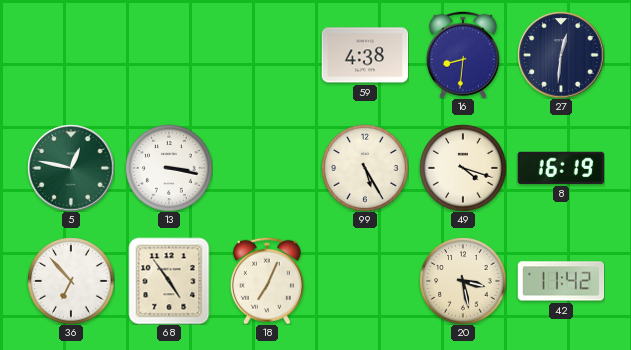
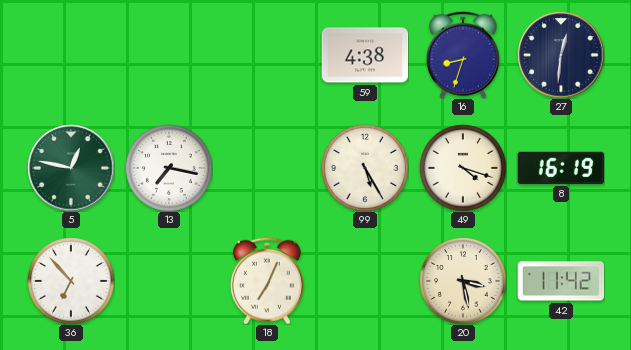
16: 8:31 -> 8:33
13: 3:17 -> 7:17
68: 4:54 -> none
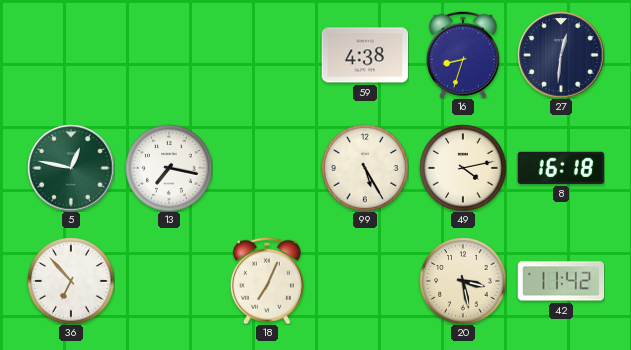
49: 4:18 -> 4:13
8: 16:19 -> 16:18
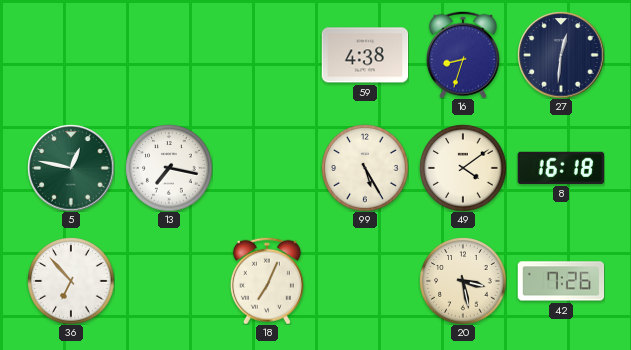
49: 4:13 -> 4:09
42: 11:42 -> 7:26
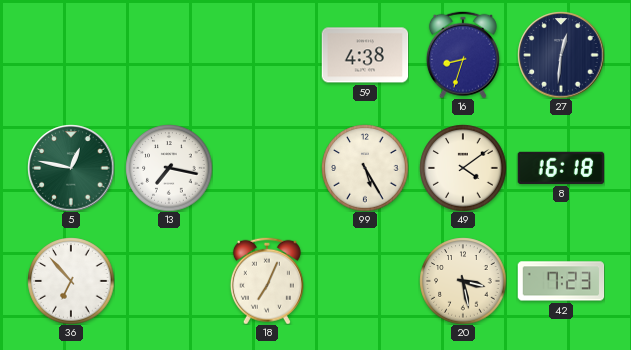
42: 7:26 -> 7:23
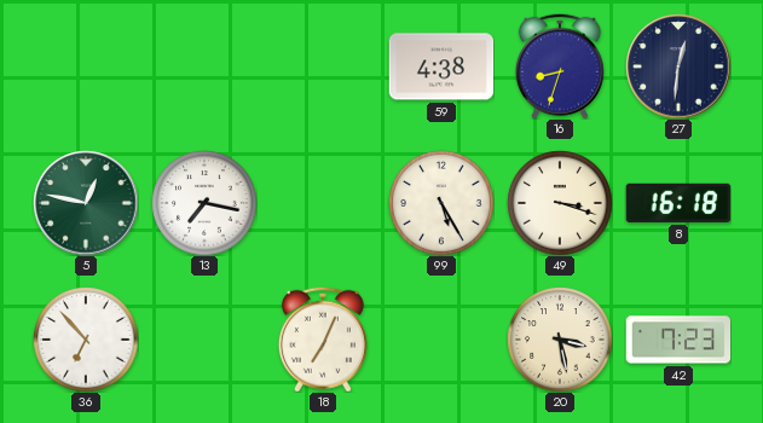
49: 4:09 -> 3:18
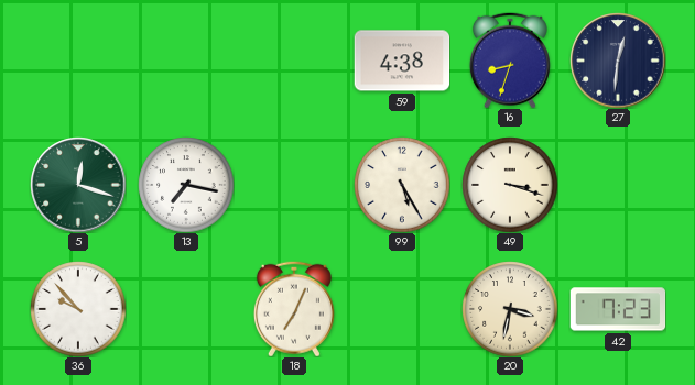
5: 12:47 -> 12:18
8: 16:18 -> none
36: 6:53 -> 9:53
20: 3:28 -> 3:32
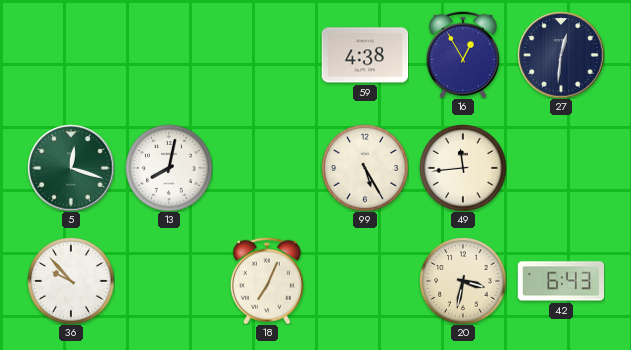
16: 8:33 -> 12:55
13: 7:17 -> 8:02
49: 3:18 -> 11:44
42: 7:23 -> 6:43
